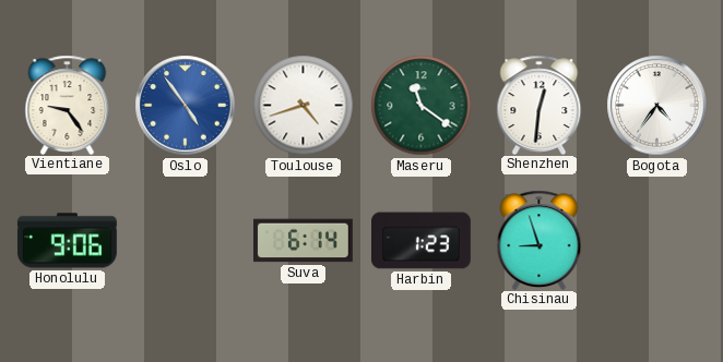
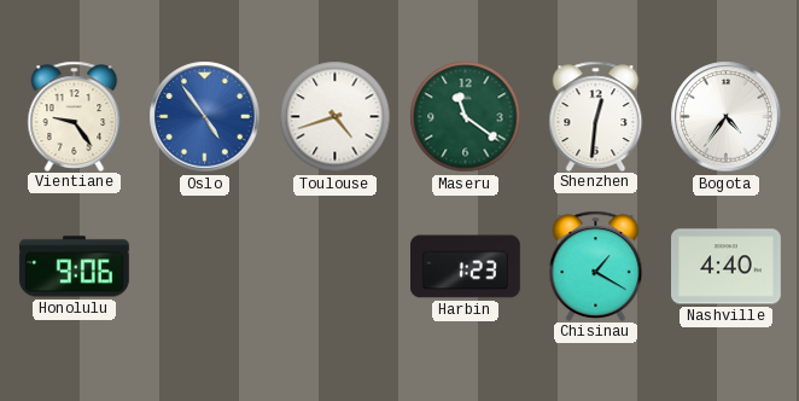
Suva: 6:14 -> none
Chisinau: 8:57 -> 1:20
Nashville: none -> 4:40
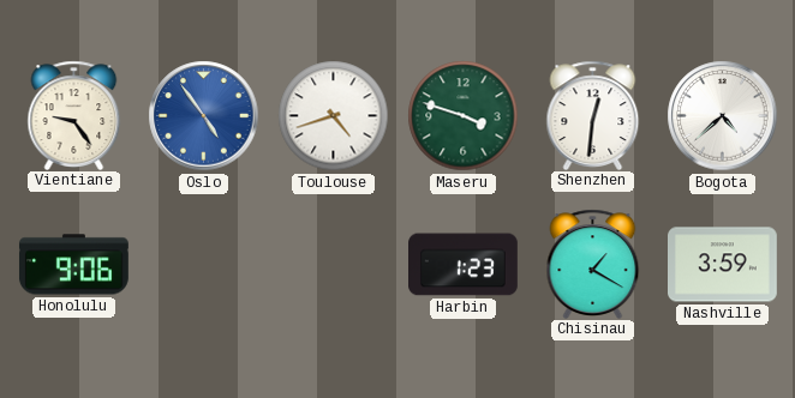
Maseru: 11:21 -> 3:48
Bogota: 4:36 -> 4:38
Nashville: 4:40 -> 3:59
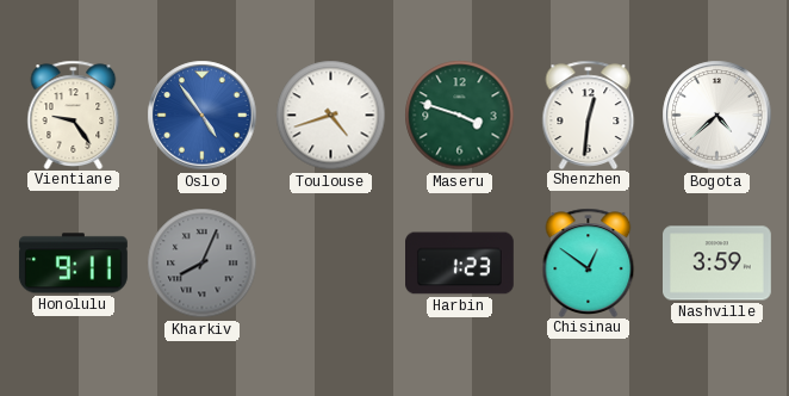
Honolulu: 9:06 -> 9:11
Kharkiv: none -> 8:04
Chisinau: 1:20 -> 12:51
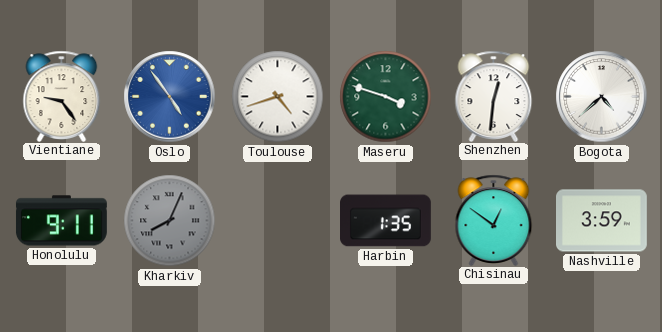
Harbin: 1:23 -> 1:35
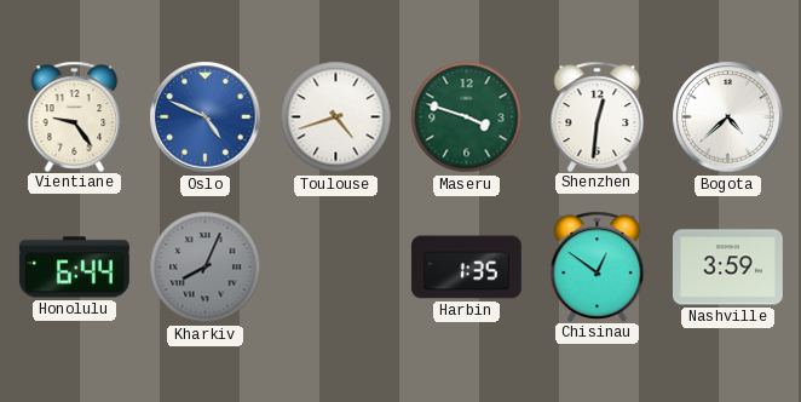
Oslo: 4:54 -> 4:49
Honolulu: 9:11 -> 6:44
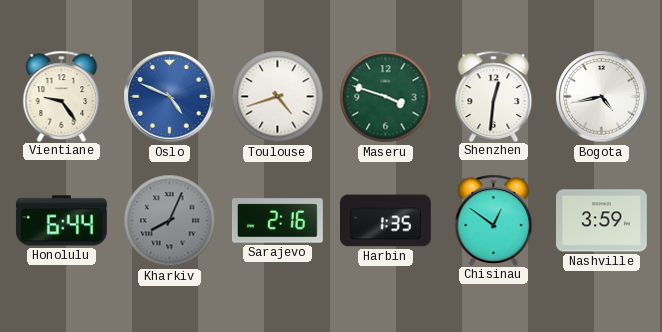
Bogota: 4:38 -> 4:43
Sarajevo: none -> 2:16
